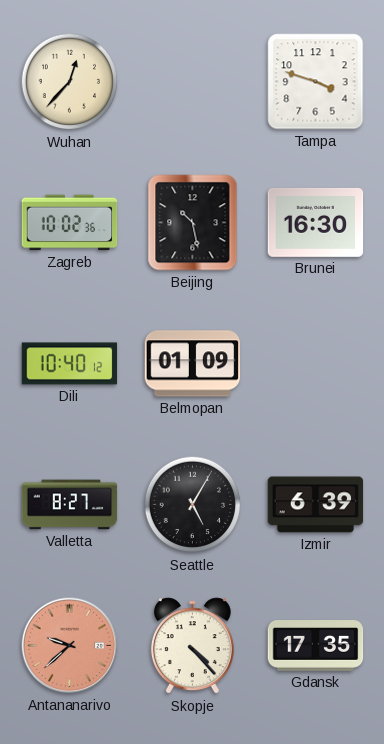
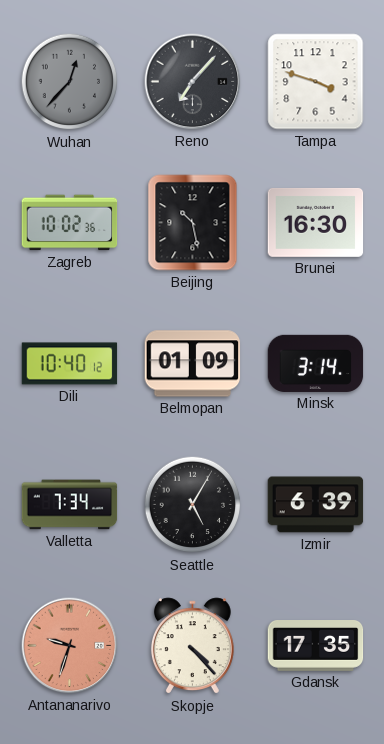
Wuhan dial: cream -> grey
Reno: none -> 7:07
Minsk: none -> 3:14
Valletta: 8:27 -> 7:34
Antananarivo: 9:38 -> 9:33
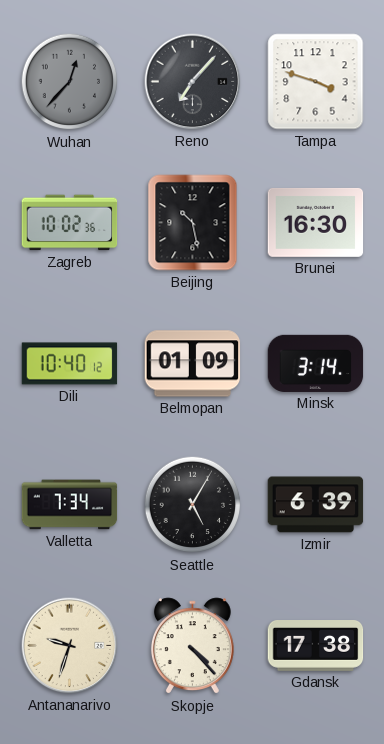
Antananarivo dial: salmon -> cream
Gdansk: 17:35 -> 17:38
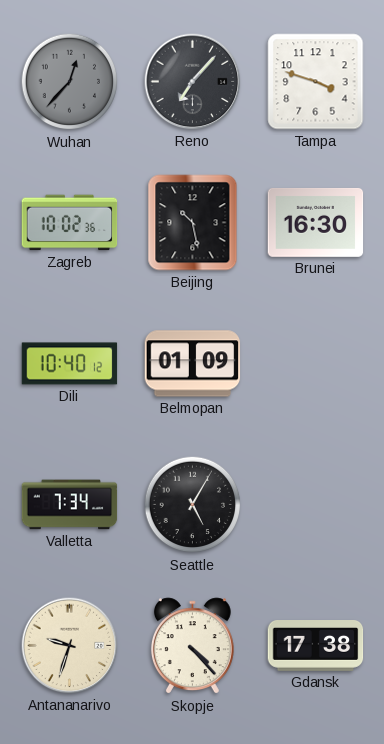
Minsk: 3:14 -> none
Izmir: 6:39 -> none
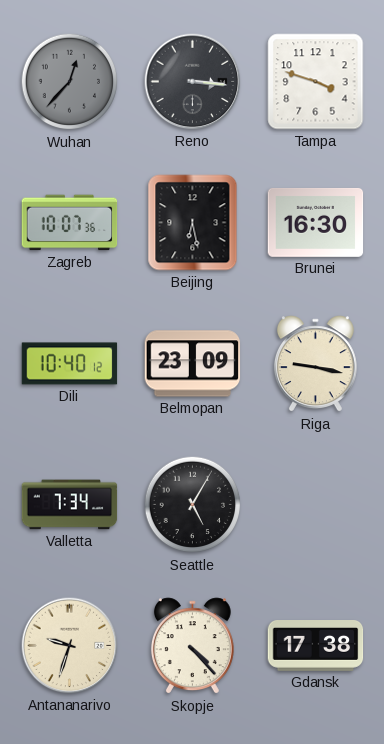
Reno: 7:07 -> 3:16
Zagreb: 10:02 -> 10:07
Beijing: 10:28 -> 6:28
Belmopan: 01:09 -> 23:09
Riga: none -> 9:17
